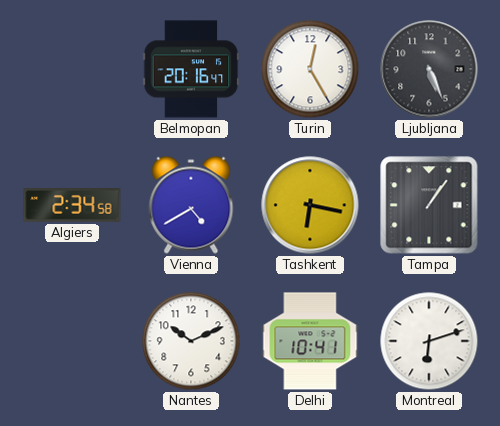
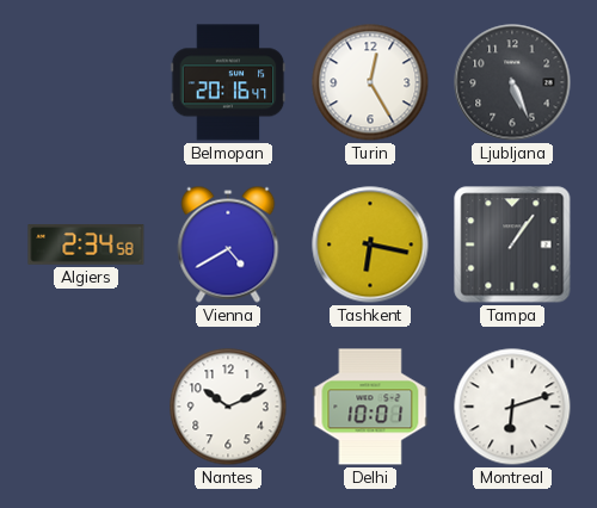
Delhi: 10:41 -> 10:01
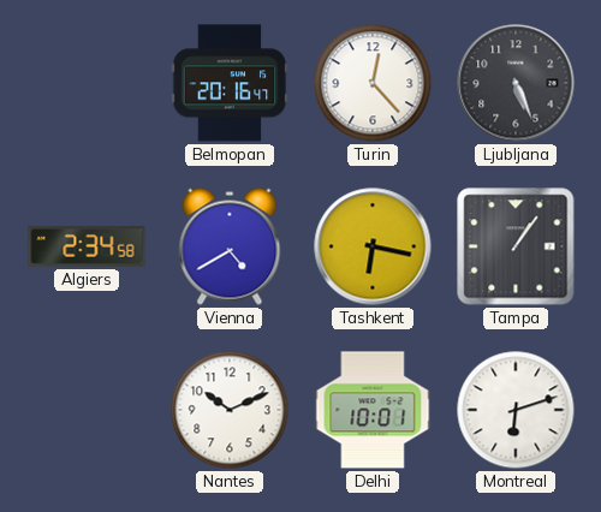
Turin: 12:25 -> 12:23
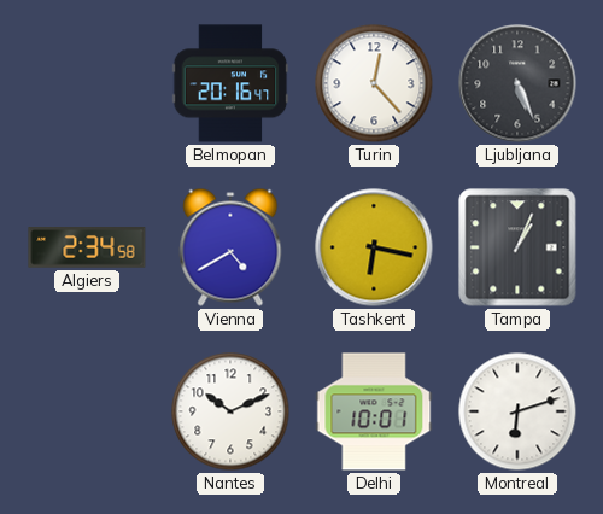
Tampa: 1:06 -> 1:04
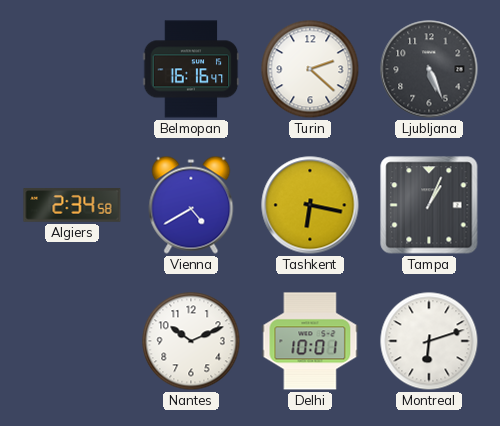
Belmopan: 20:16 -> 16:16
Turin: 12:23 -> 2:22
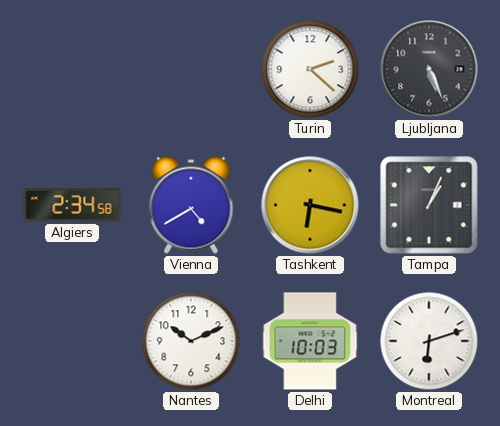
Belmopan: 16:16 -> none
Delhi: 10:01 -> 10:03
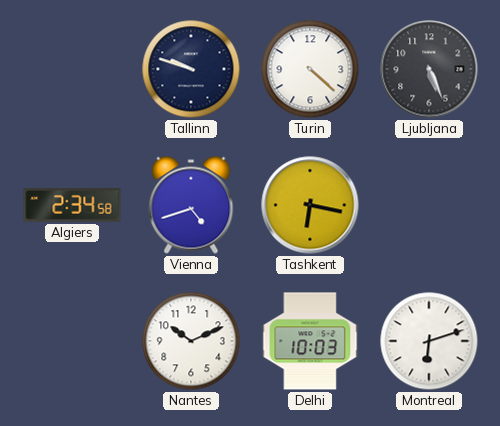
Tallinn: none -> 9:48
Turin: 2:22 -> 4:22
Vienna: 4:40 -> 4:42
Tampa: 1:04 -> none
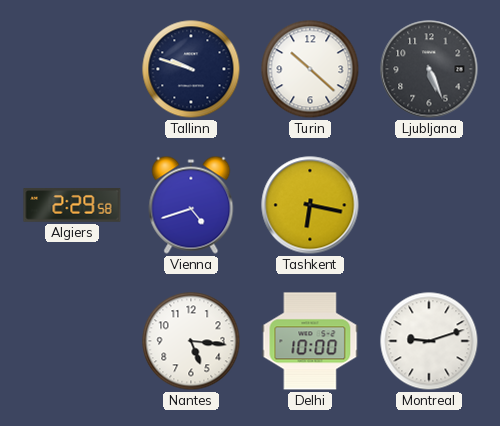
Turin: 4:22 -> 10:22
Algiers: 2:34 -> 2:29
Nantes: 10:11 -> 5:16
Delhi: 10:03 -> 10:00
Montreal: 6:12 -> 9:12
